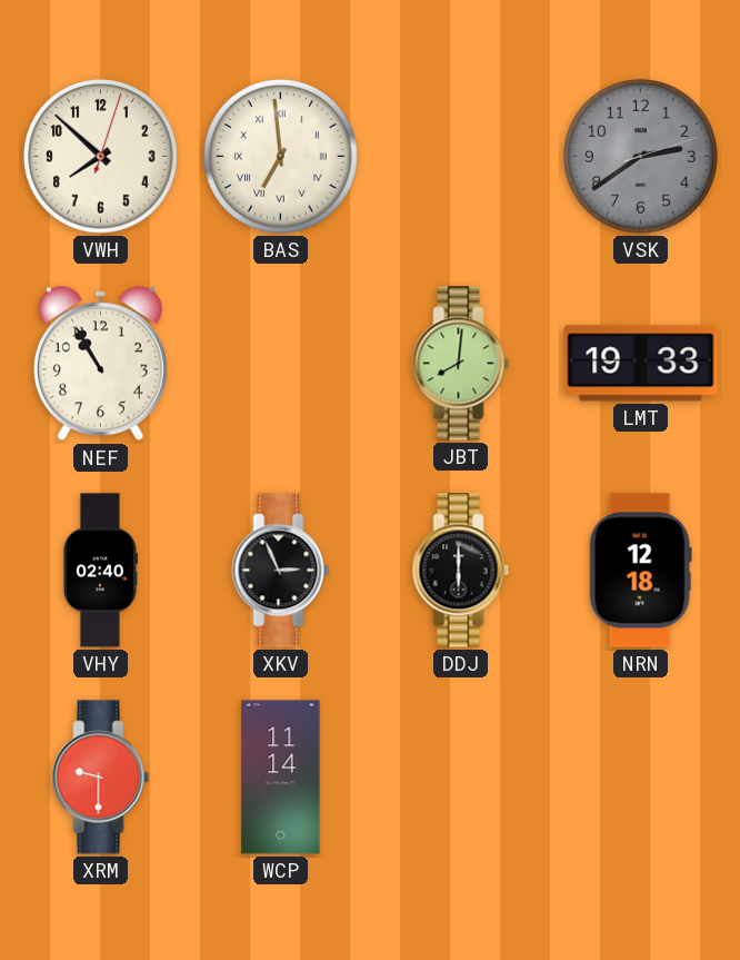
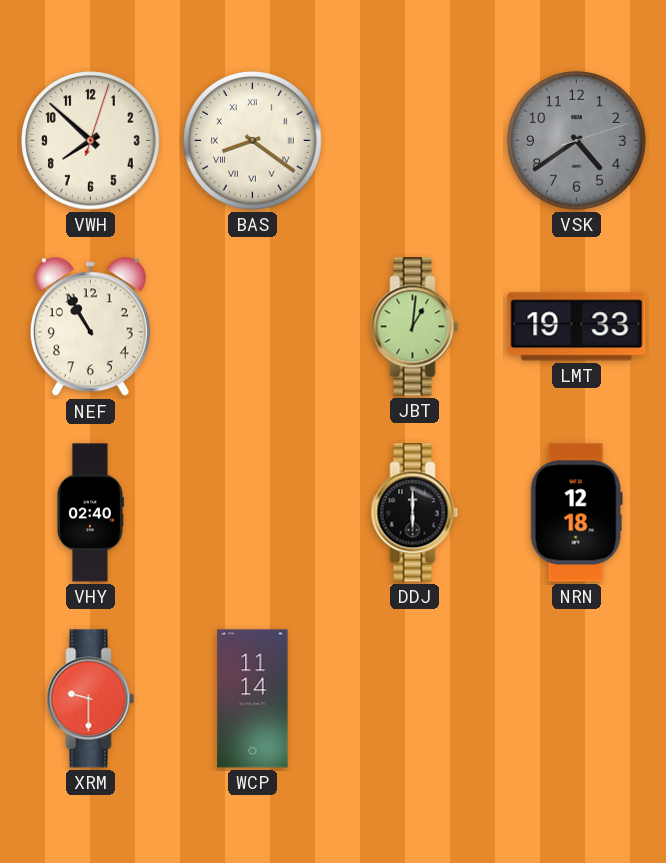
BAS: 6:59 -> 8:21
VSK: 2:39 -> 4:39
JBT: 8:01 -> 1:01
XKV: 2:56 -> none
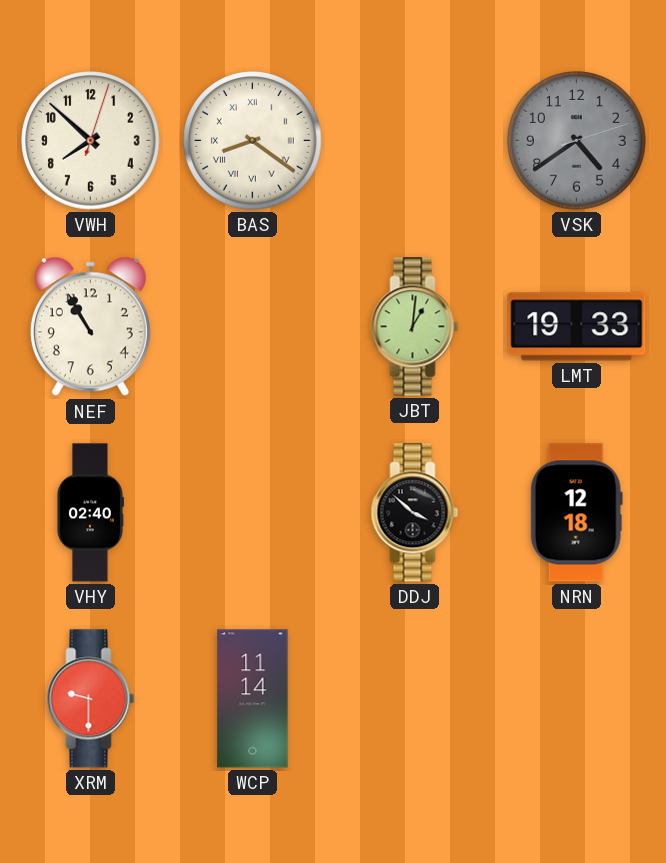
DDJ: 6:00 -> 3:52
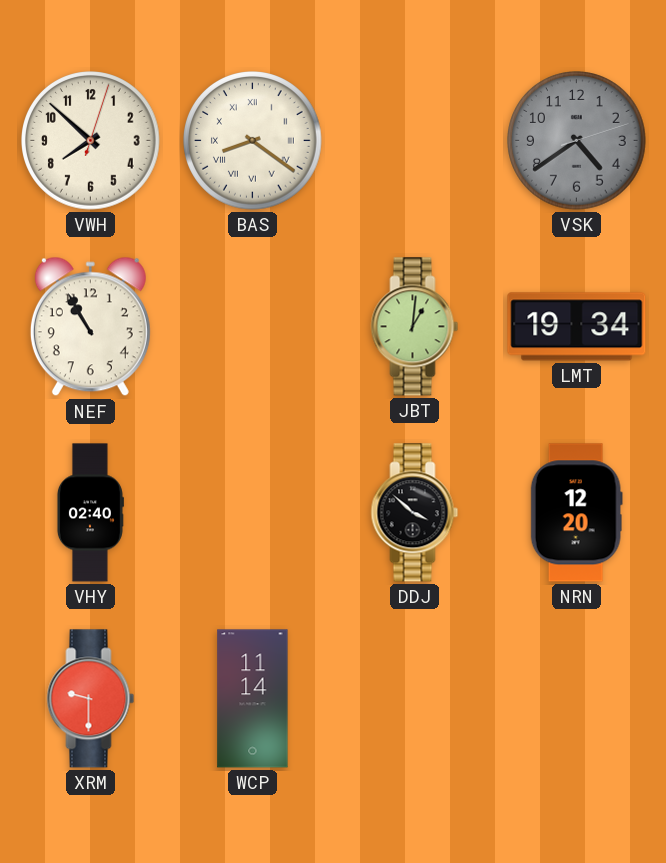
LMT: 19:33 -> 19:34
NRN: 12:18 -> 12:20
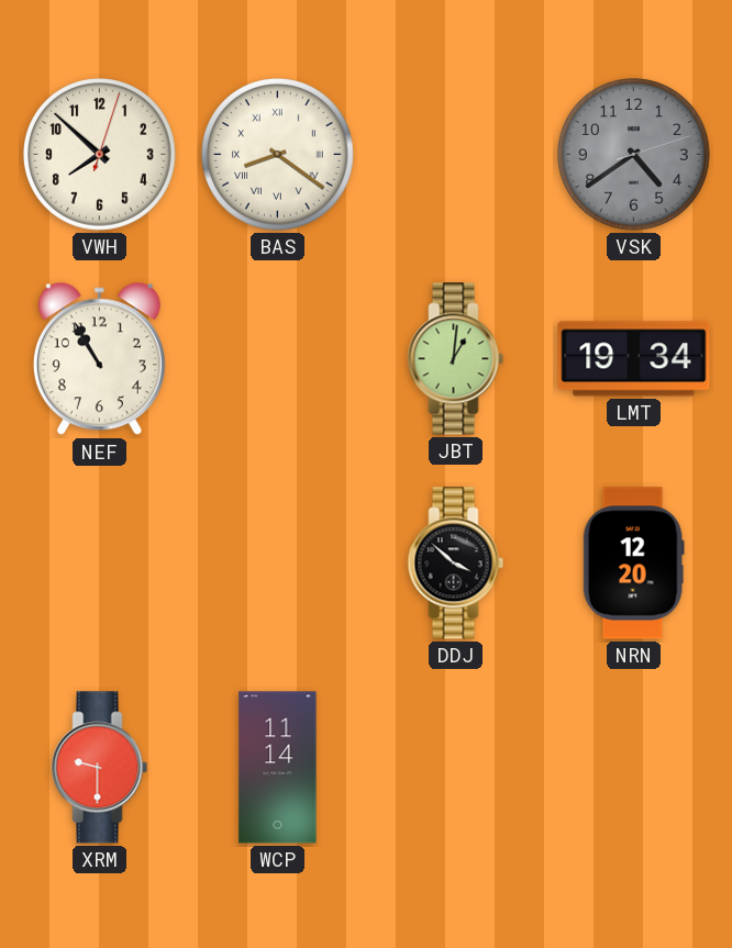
VHY: 02:40 -> none
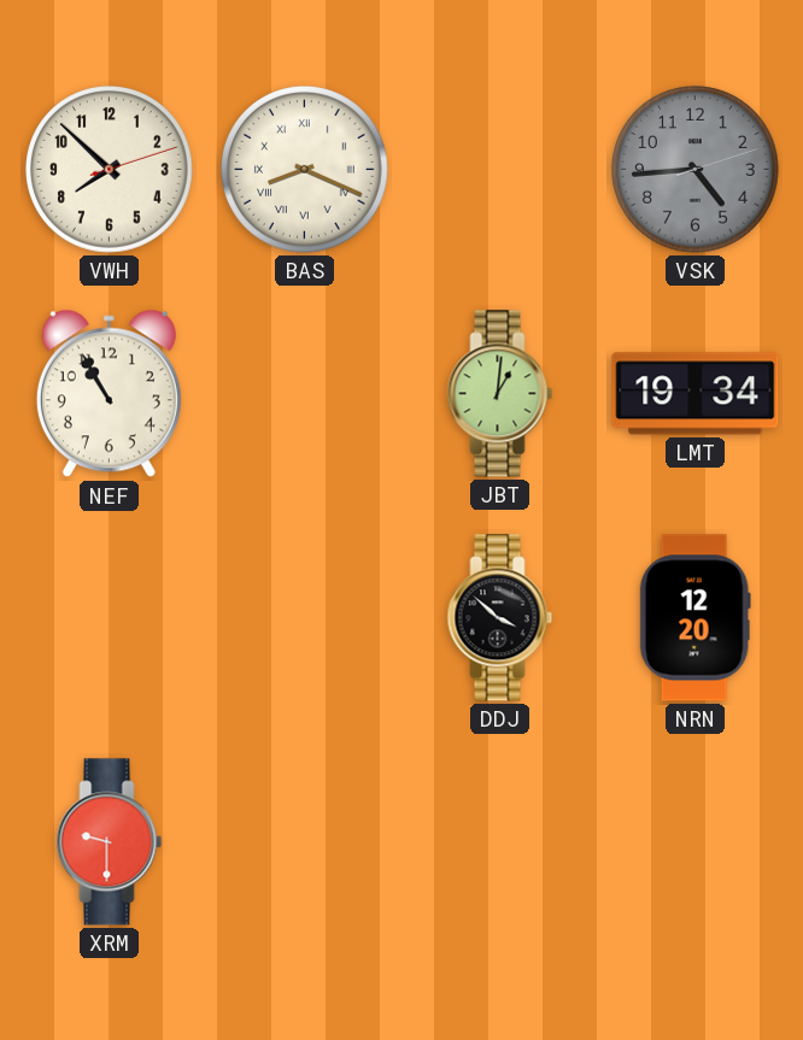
VWH: 7:52:03 -> 7:52:12
BAS: 8:21 -> 8:19
VSK: 4:39 -> 4:44
WCP: 11:14 -> none
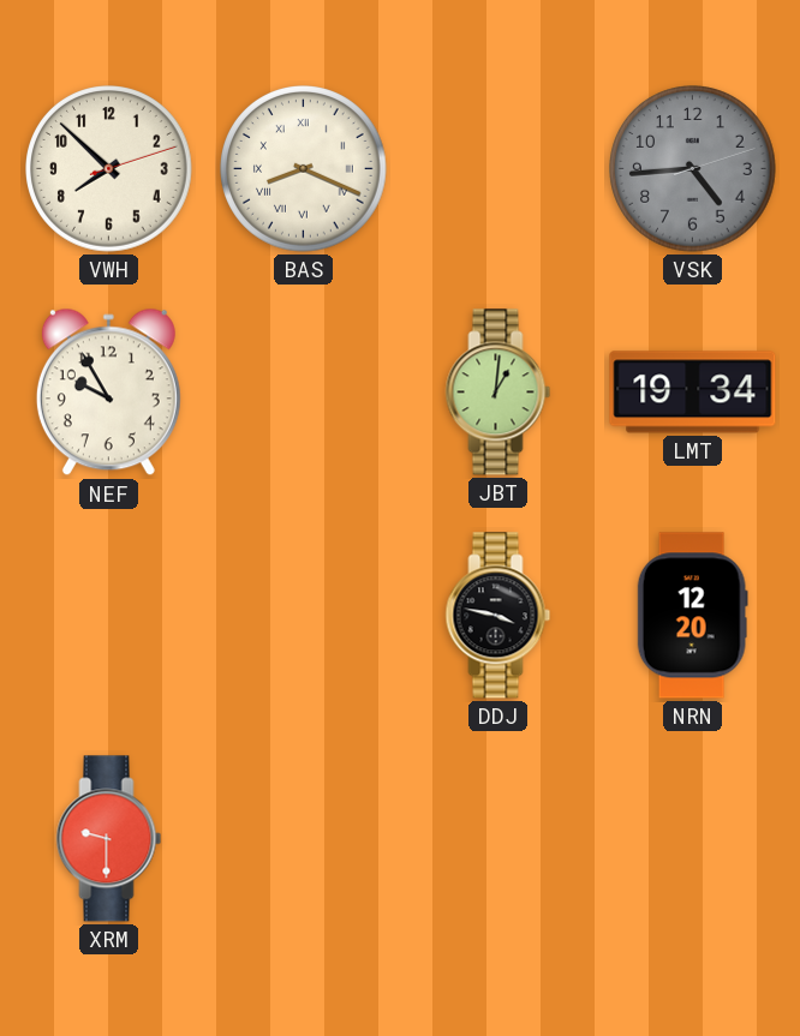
NEF: 10:55 -> 9:55
DDJ: 3:52 -> 3:47
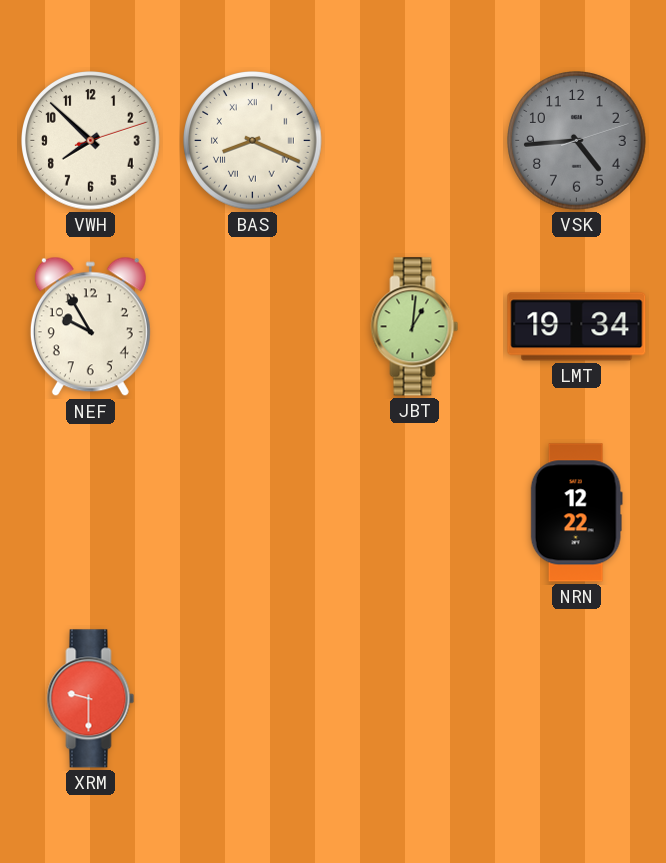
DDJ: 3:47 -> none
NRN: 12:20 -> 12:22
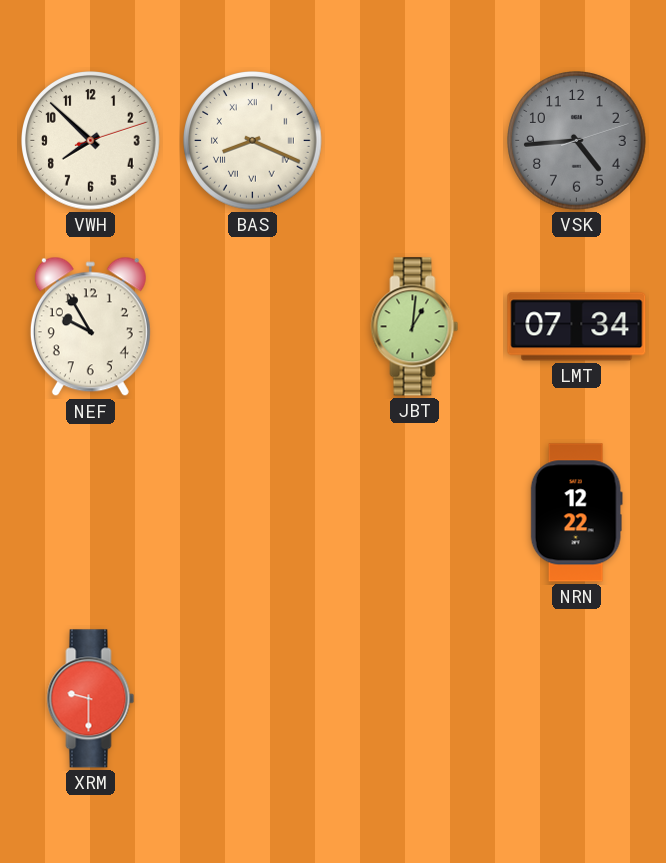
LMT: 19:34 -> 07:34
